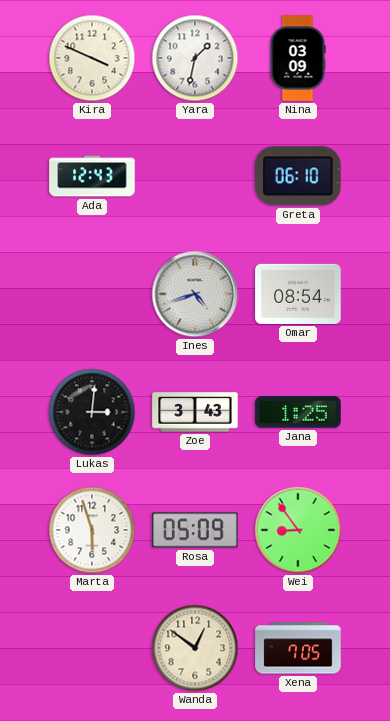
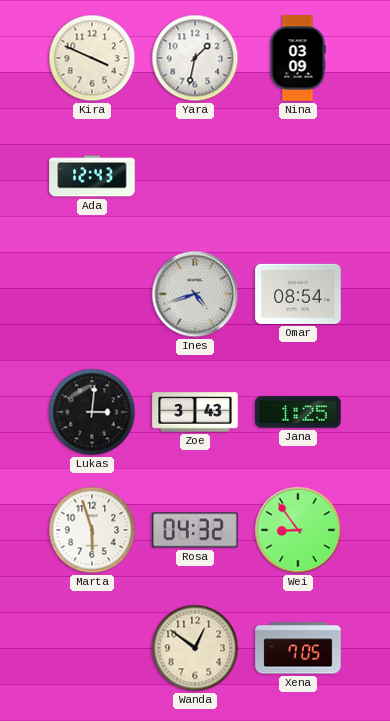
Greta: 06:10 -> none
Rosa: 05:09 -> 04:32
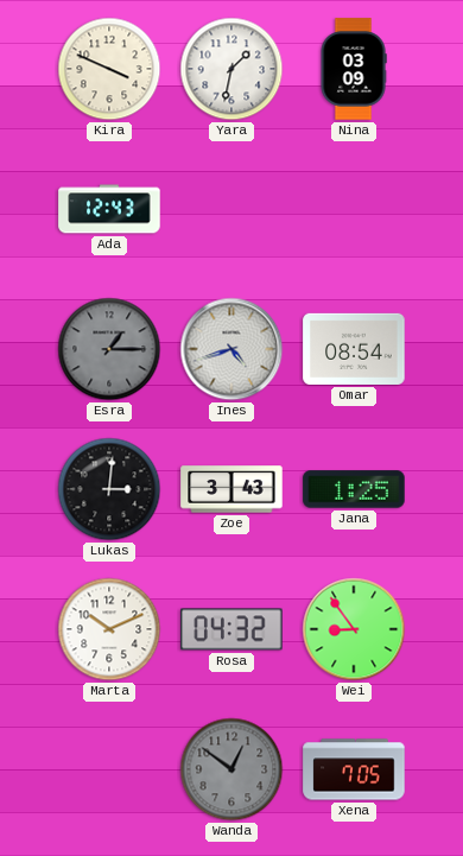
Esra: none -> 1:15
Marta: 5:57 -> 10:11
Wanda dial: cream -> grey
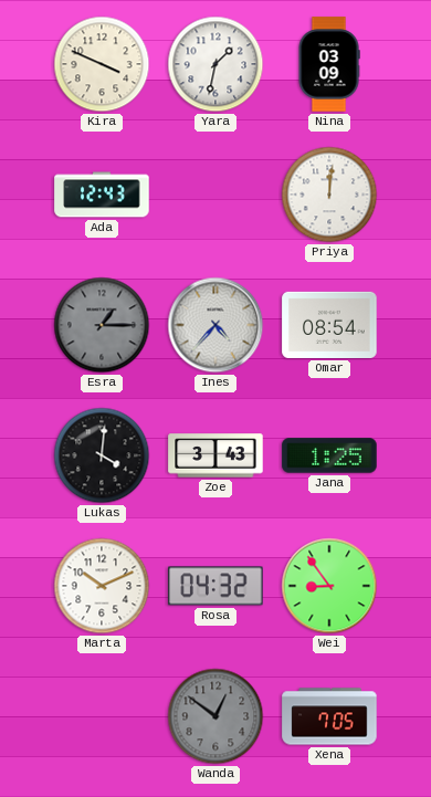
Priya: none -> 12:01
Ines: 4:42 -> 4:37
Lukas: 3:01 -> 4:01
